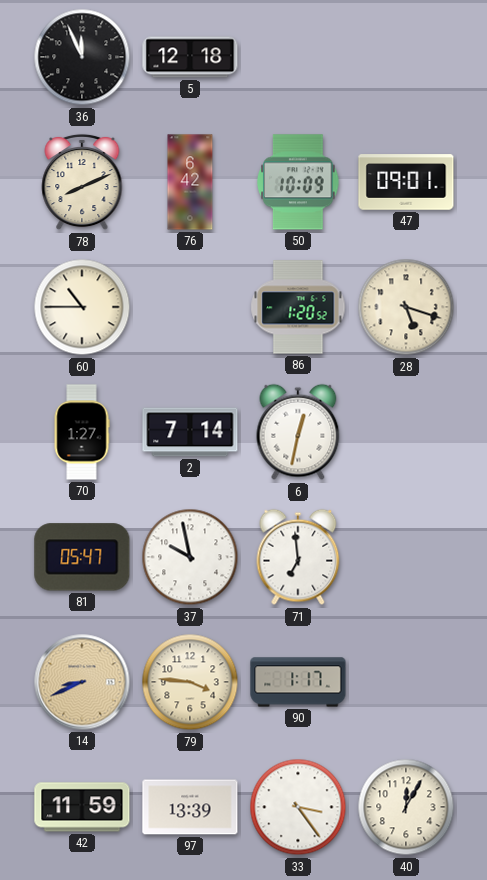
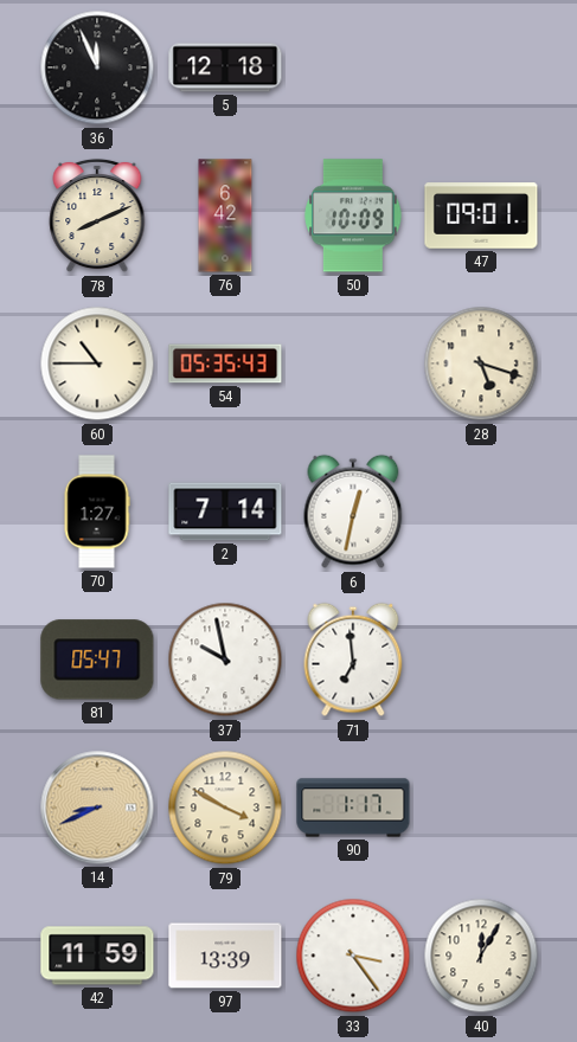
54: none -> 05:35
86: 1:20 -> none
79: 3:46 -> 3:50
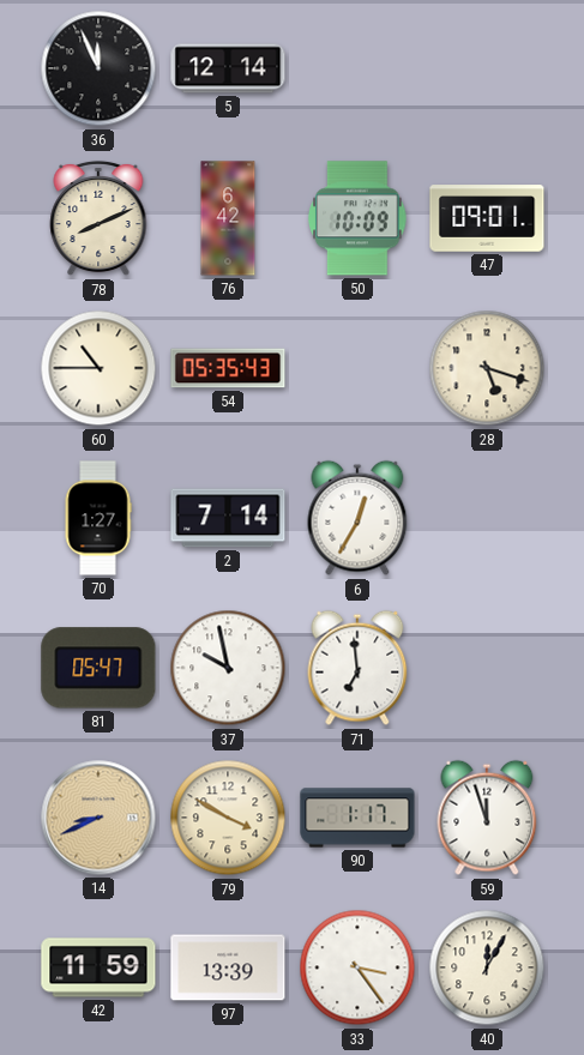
5: 12:18 -> 12:14
6: 12:32 -> 12:35
59: none -> 11:57
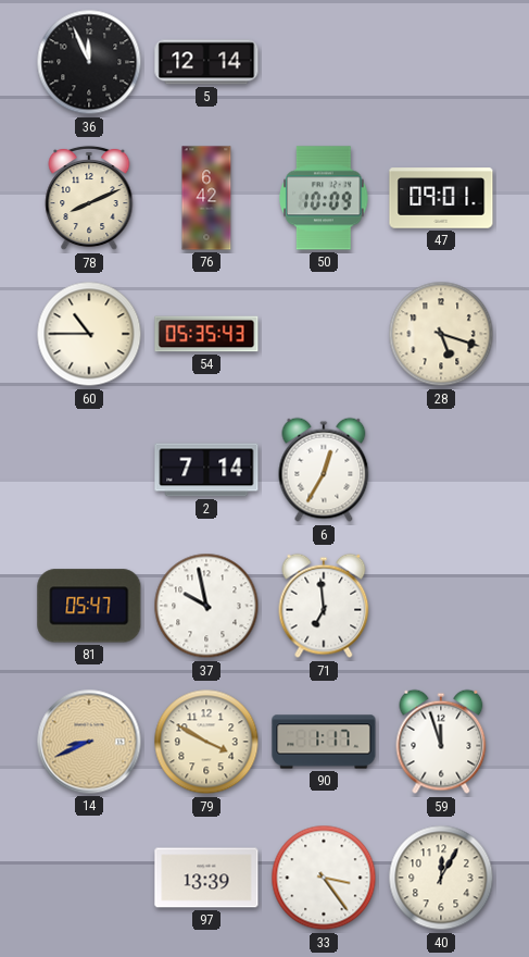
70: 1:27 -> none
42: 11:59 -> none
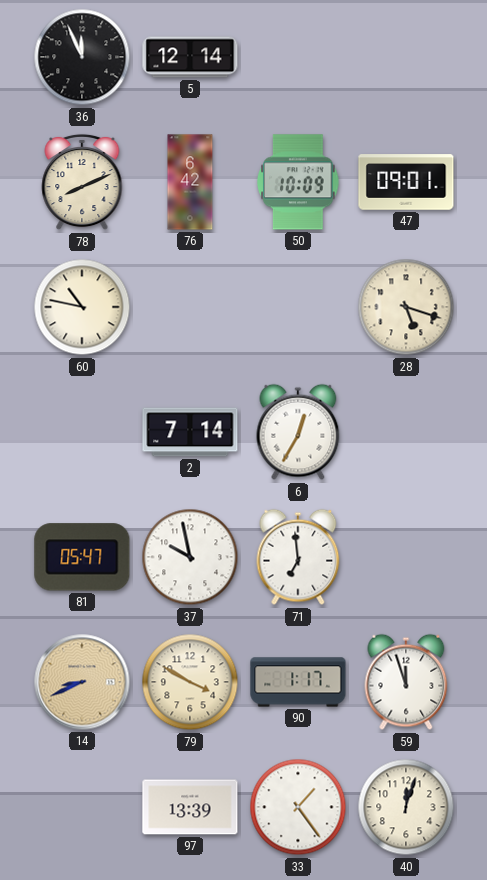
60: 10:45 -> 10:47
54: 05:35 -> none
33: 3:24 -> 1:24
40: 12:05 -> 12:03
